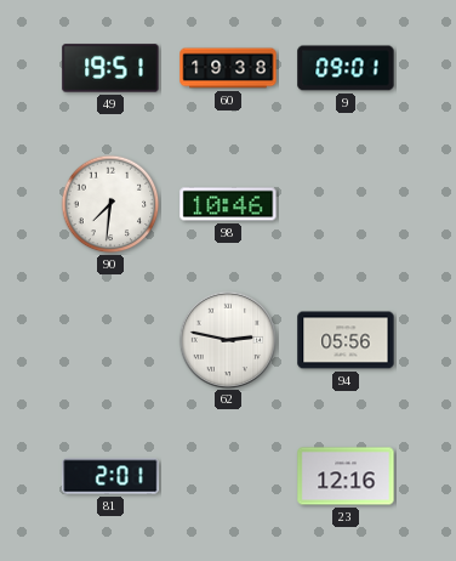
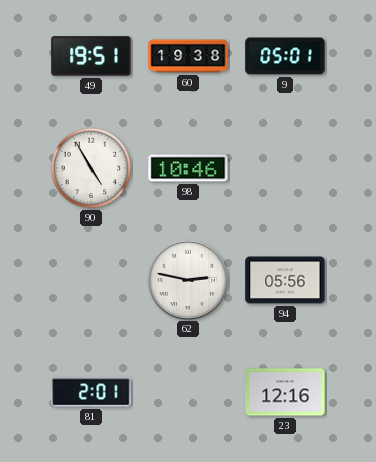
9: 09:01 -> 05:01
90: 7:31 -> 4:55
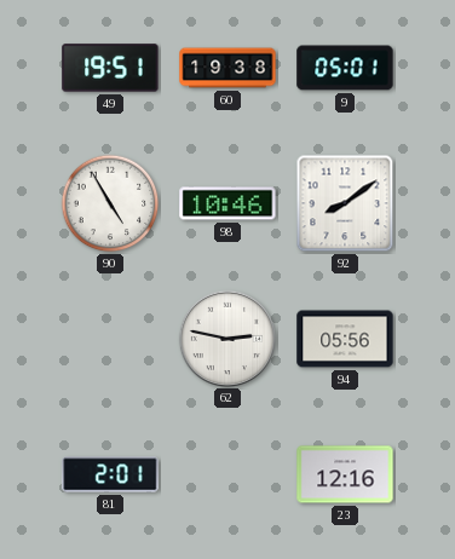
92: none -> 8:09
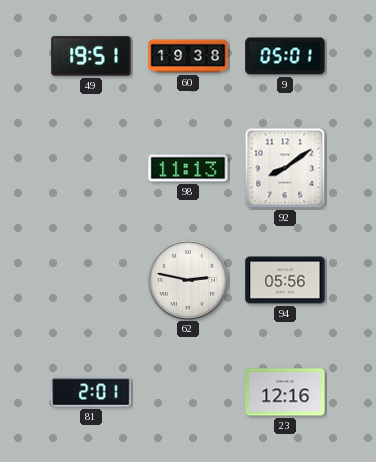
90: 4:55 -> none
98: 10:46 -> 11:13
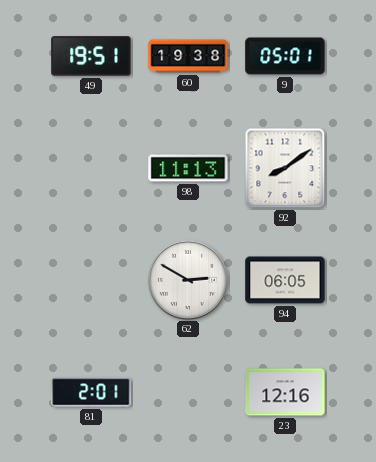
62: 2:47 -> 2:50
94: 05:56 -> 06:05
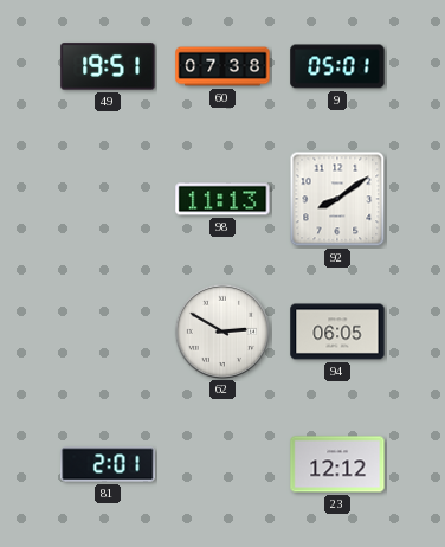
60: 19:38 -> 07:38
23: 12:16 -> 12:12
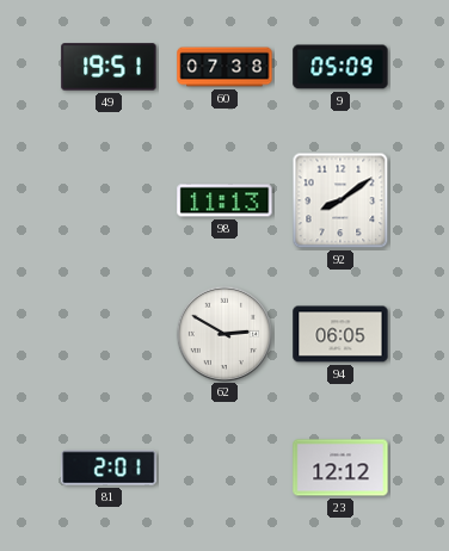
9: 05:01 -> 05:09
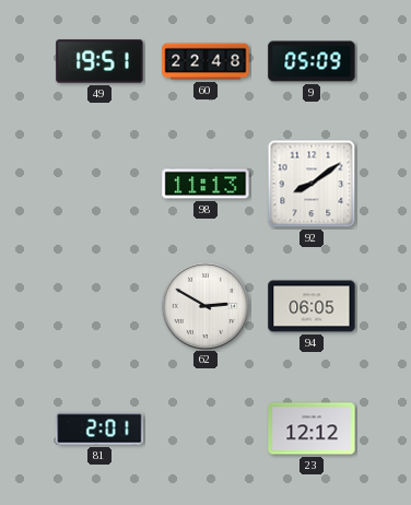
60: 07:38 -> 22:48
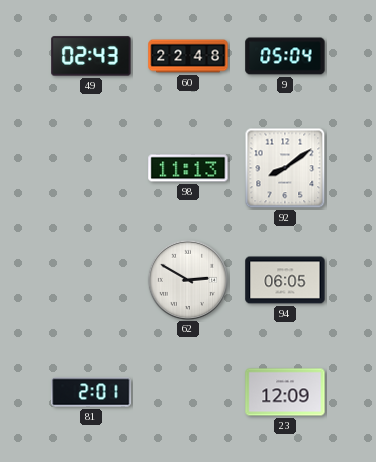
49: 19:51 -> 02:43
9: 05:09 -> 05:04
23: 12:12 -> 12:09
